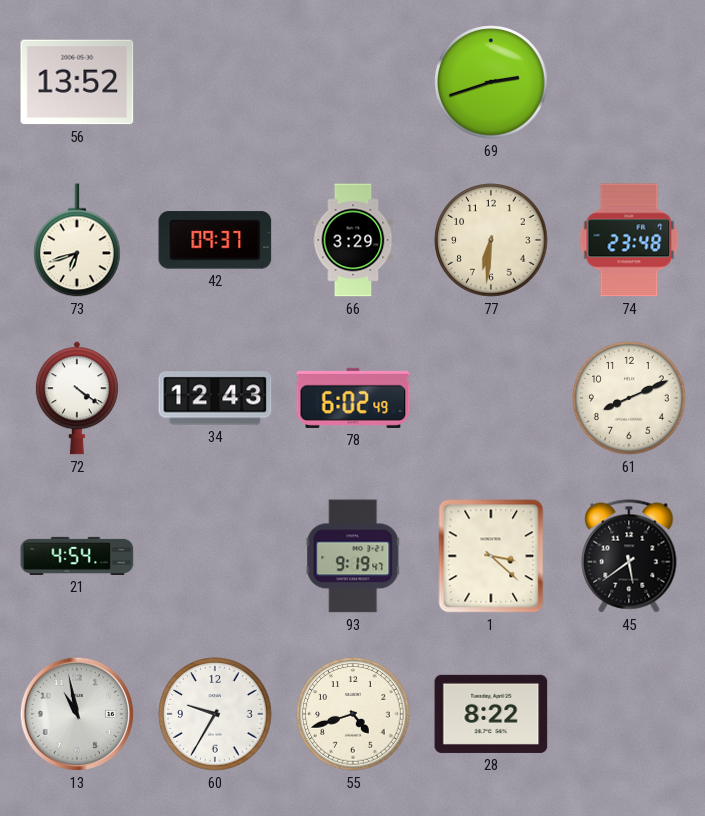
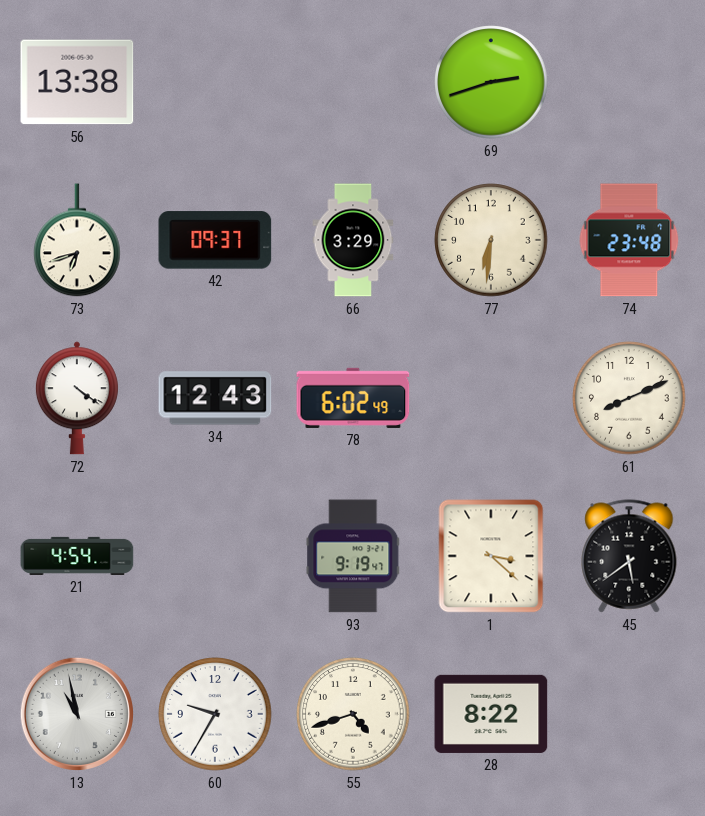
56: 13:52 -> 13:38
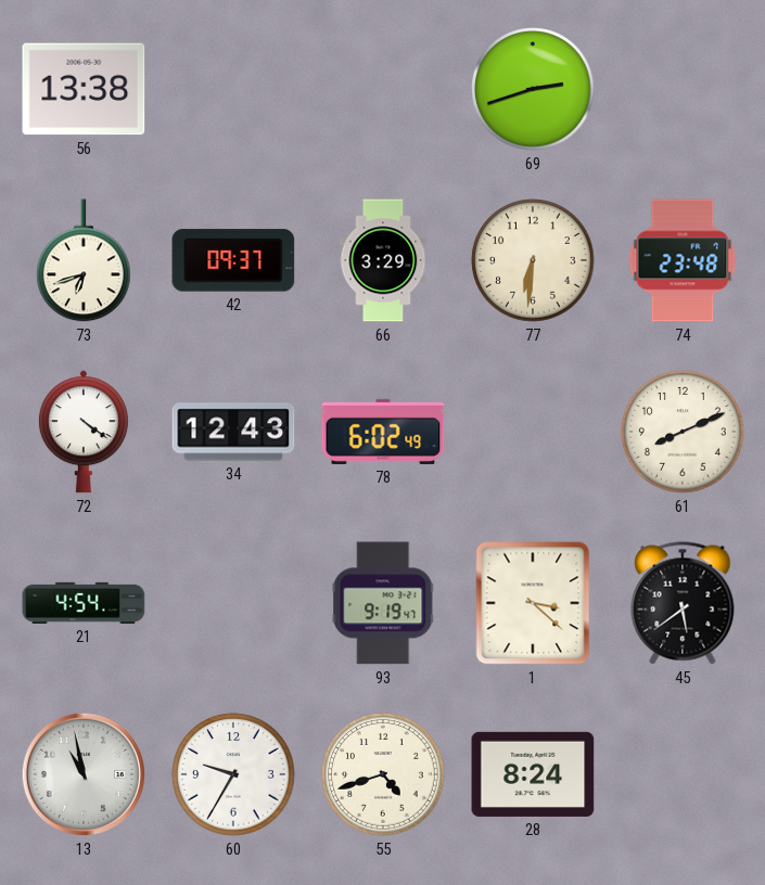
28: 8:22 -> 8:24
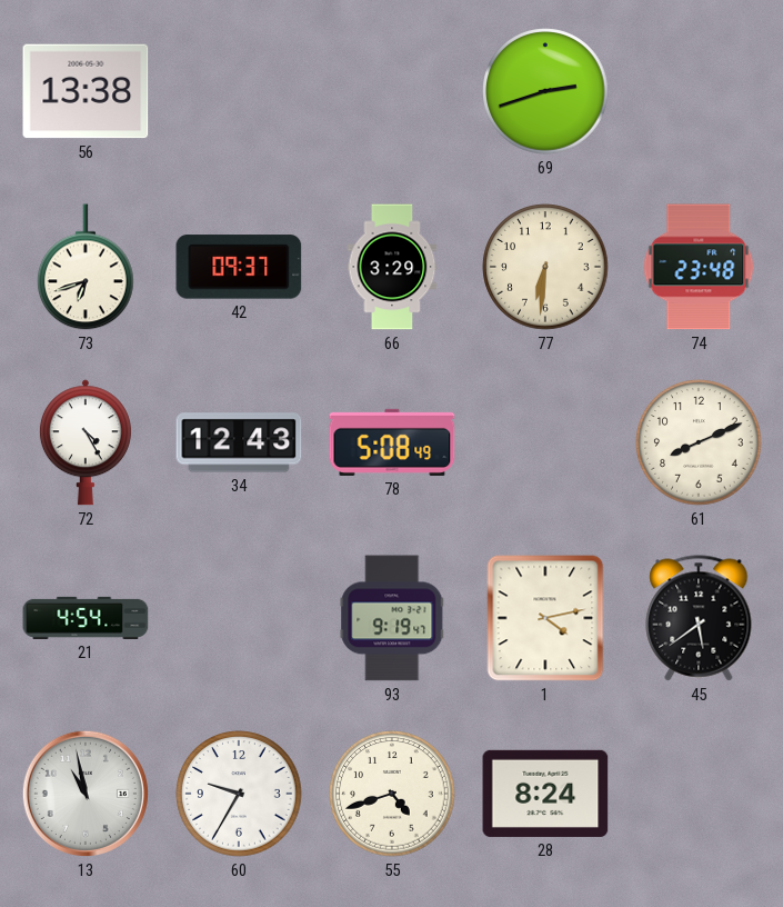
72: 4:21 -> 4:25
78: 6:02 -> 5:08
1: 3:22 -> 4:13
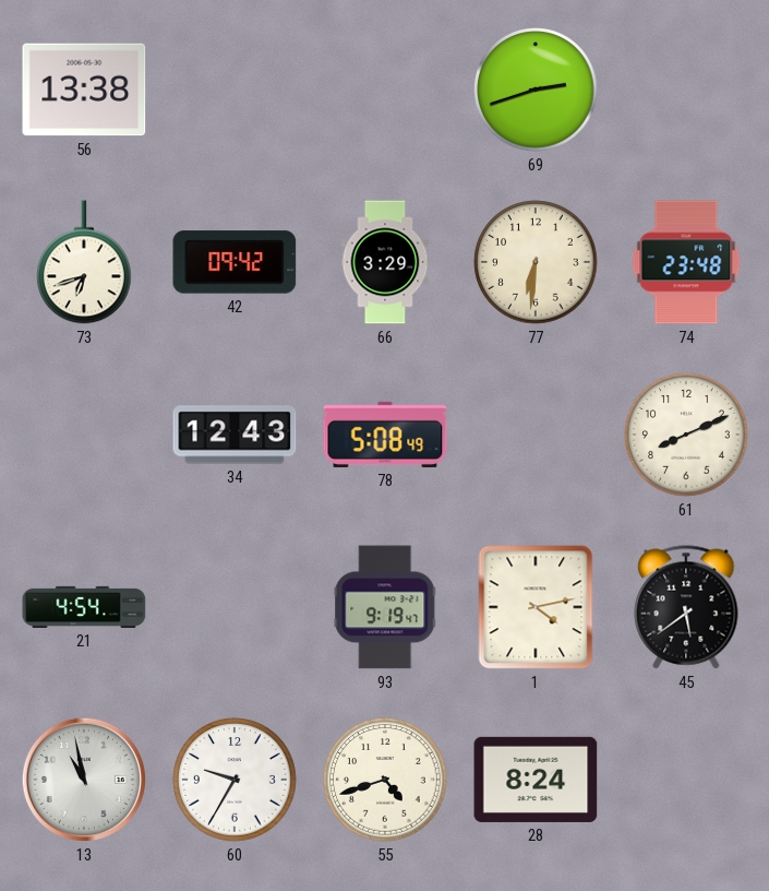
42: 09:37 -> 09:42
72: 4:25 -> none
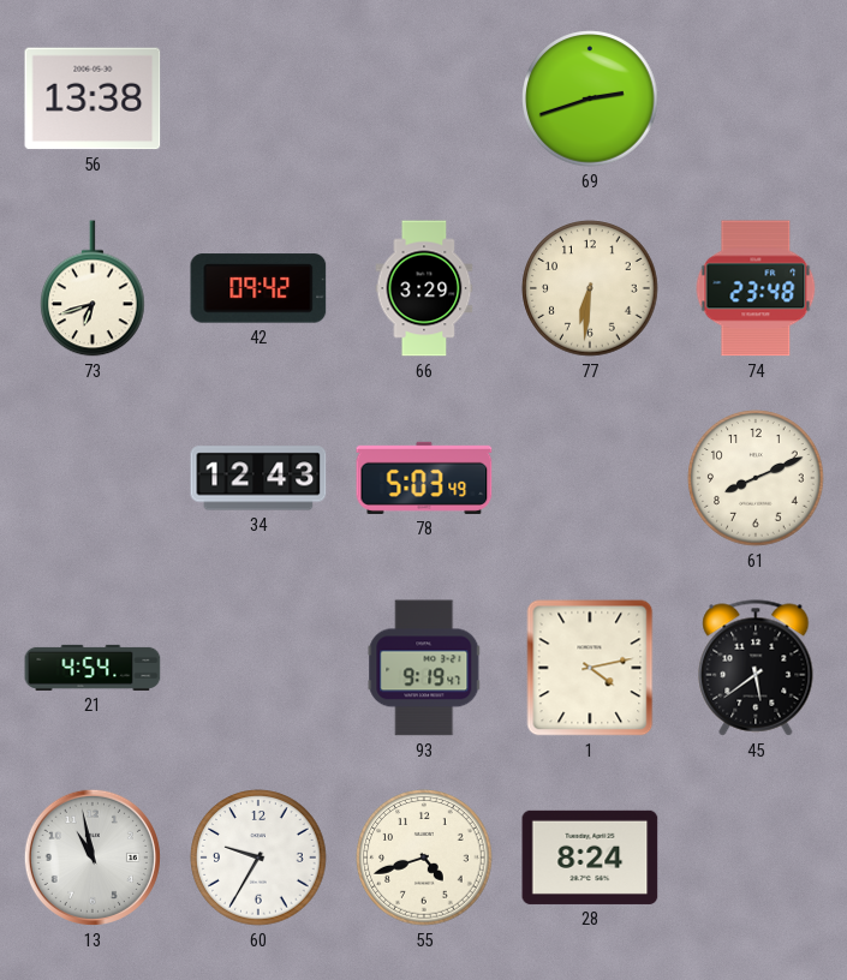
78: 5:08 -> 5:03
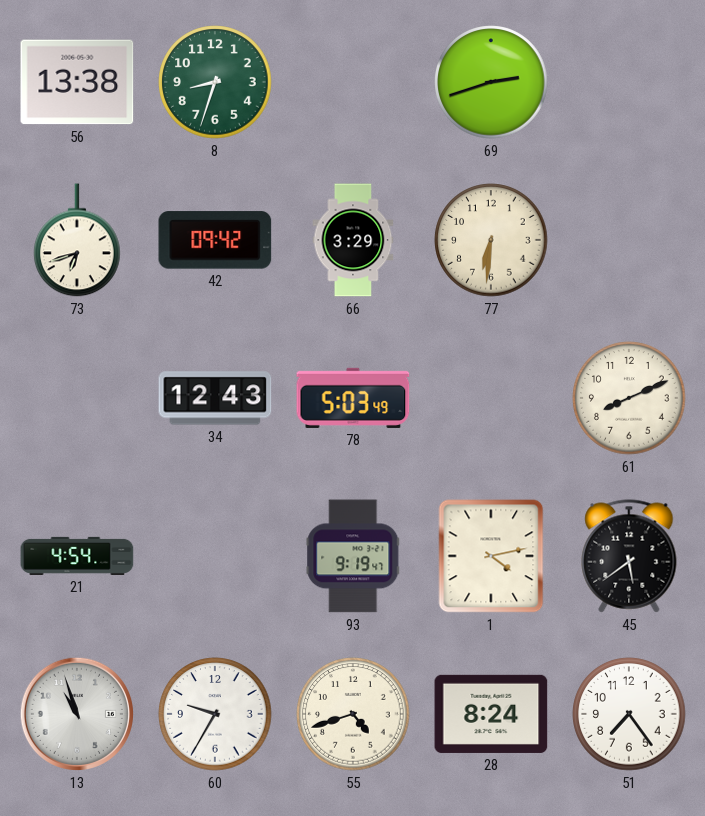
8: none -> 8:33
74: 23:48 -> none
13: 10:58 -> 10:57
51: none -> 7:24
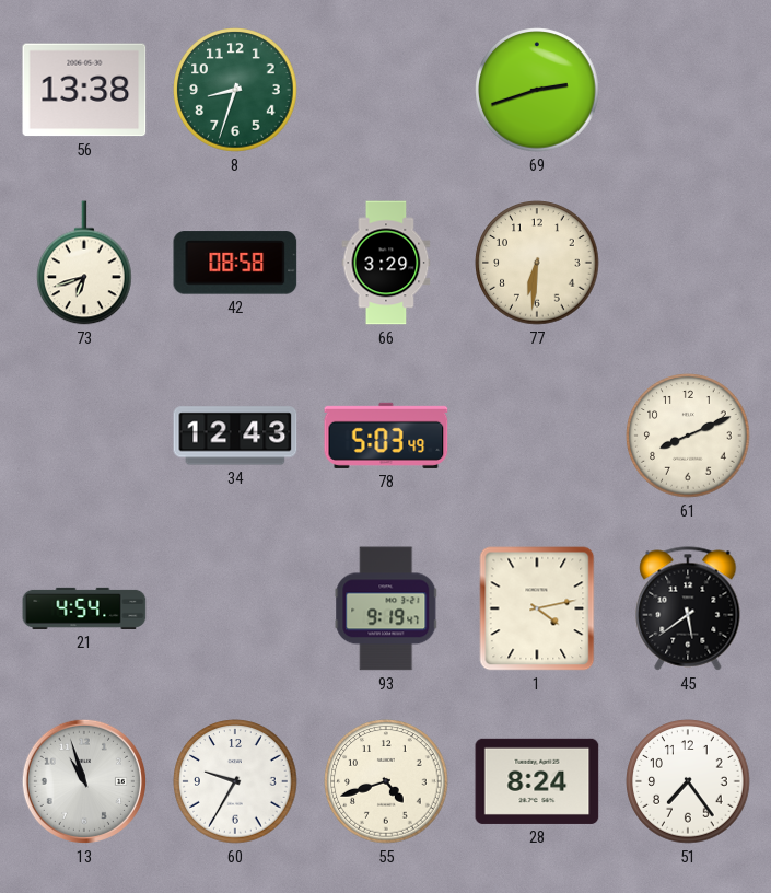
42: 09:42 -> 08:58
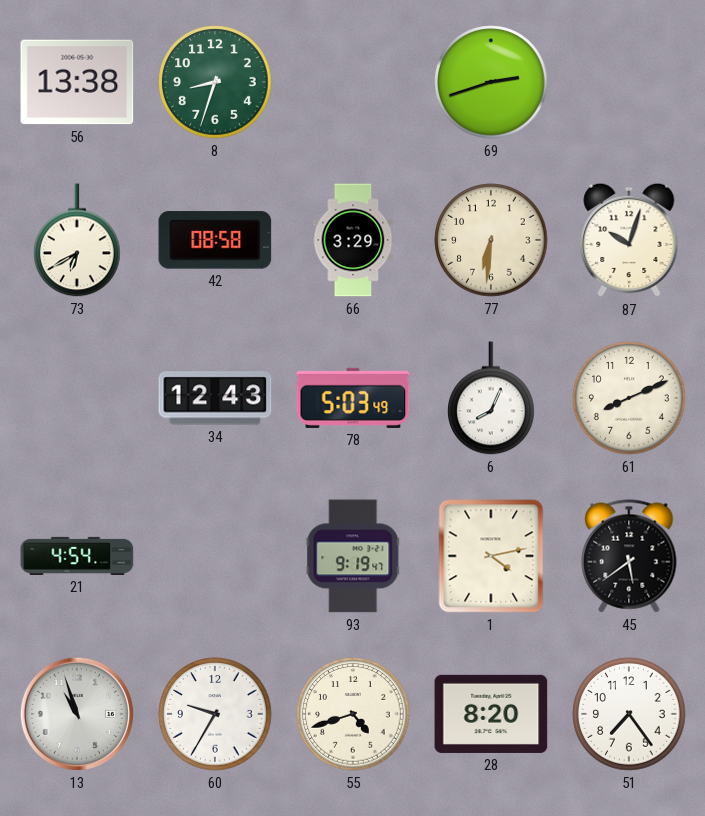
73: 6:42 -> 6:40
87: none -> 10:03
6: none -> 8:04
28: 8:24 -> 8:20
